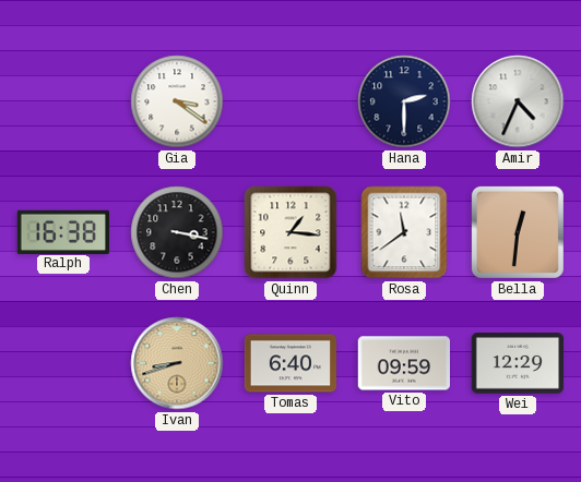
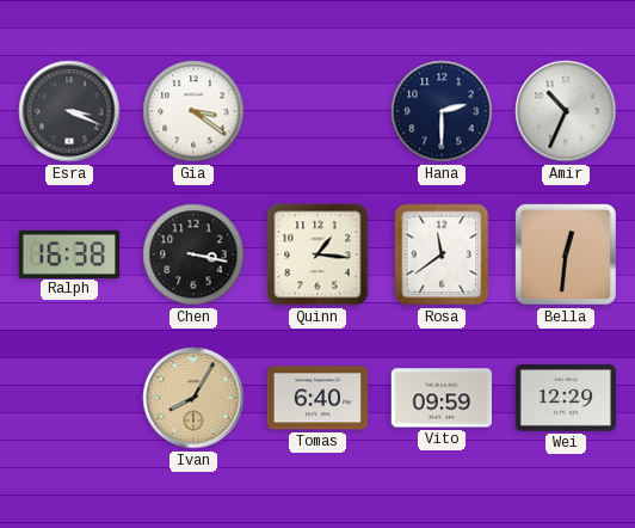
Esra: none -> 3:19
Amir: 4:34 -> 10:34
Ivan: 8:42 -> 8:05
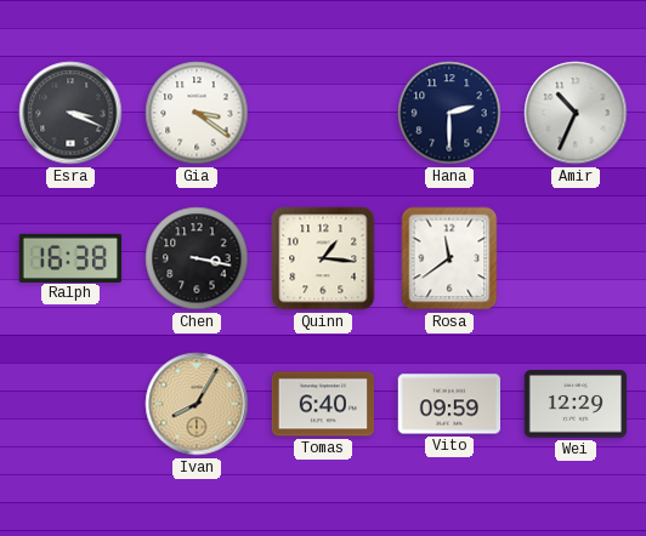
Bella: 12:31 -> none
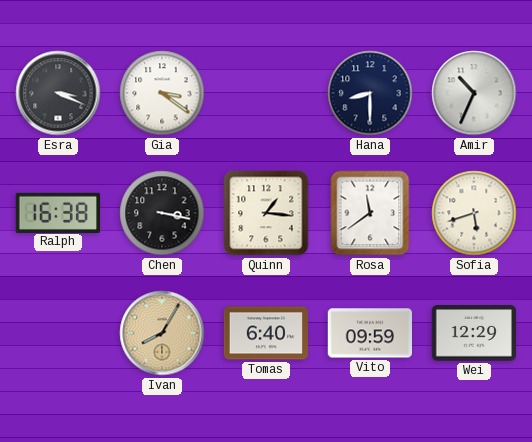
Hana: 2:30 -> 8:30
Sofia: none -> 5:42
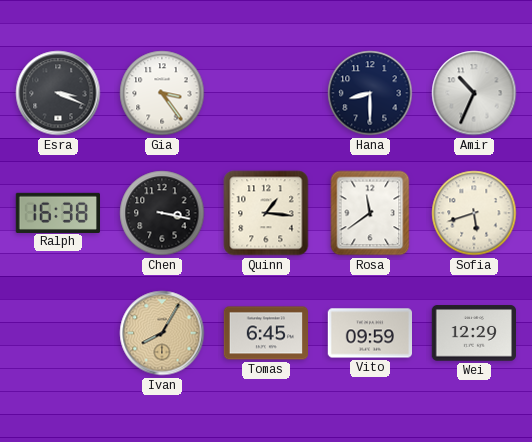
Gia: 3:21 -> 3:24
Tomas: 6:40 -> 6:45
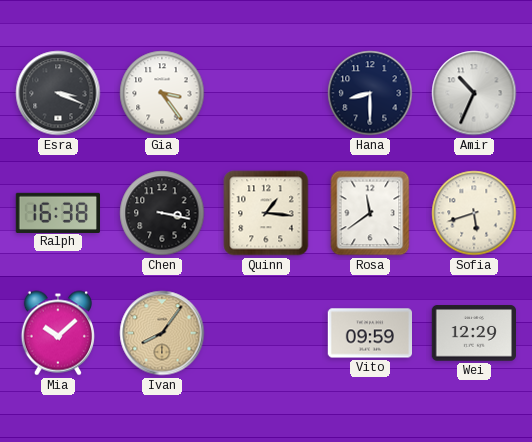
Mia: none -> 10:08
Ivan: 8:05 -> 8:06
Tomas: 6:45 -> none
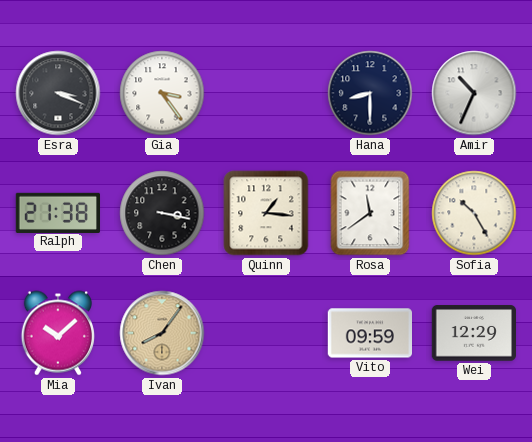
Ralph: 16:38 -> 21:38
Sofia: 5:42 -> 10:25
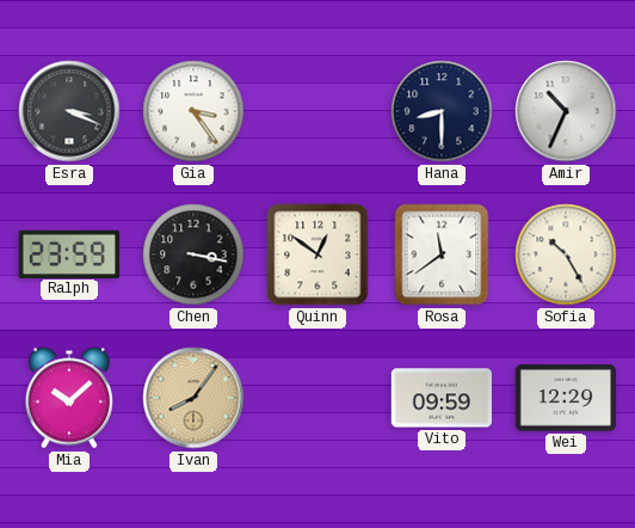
Ralph: 21:38 -> 23:59
Quinn: 1:16 -> 12:51
